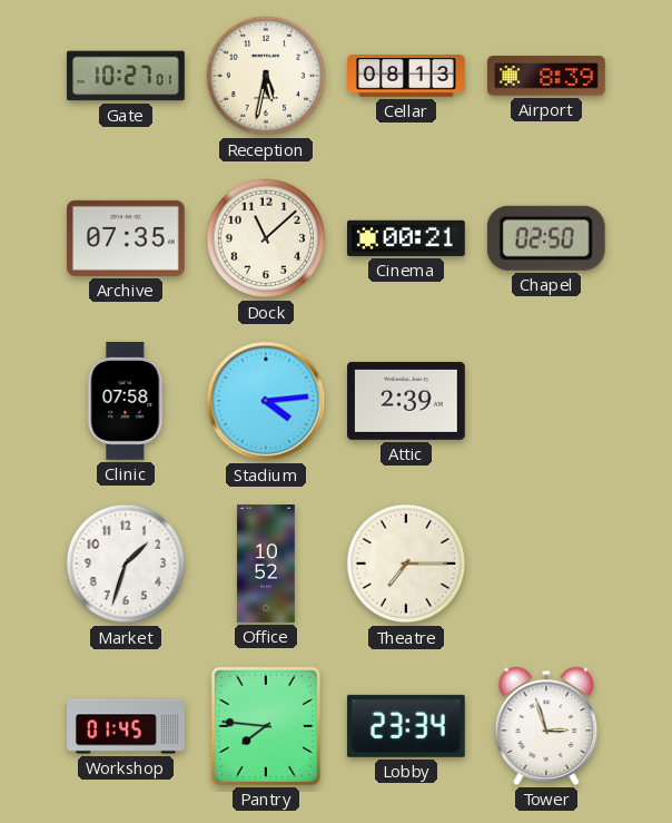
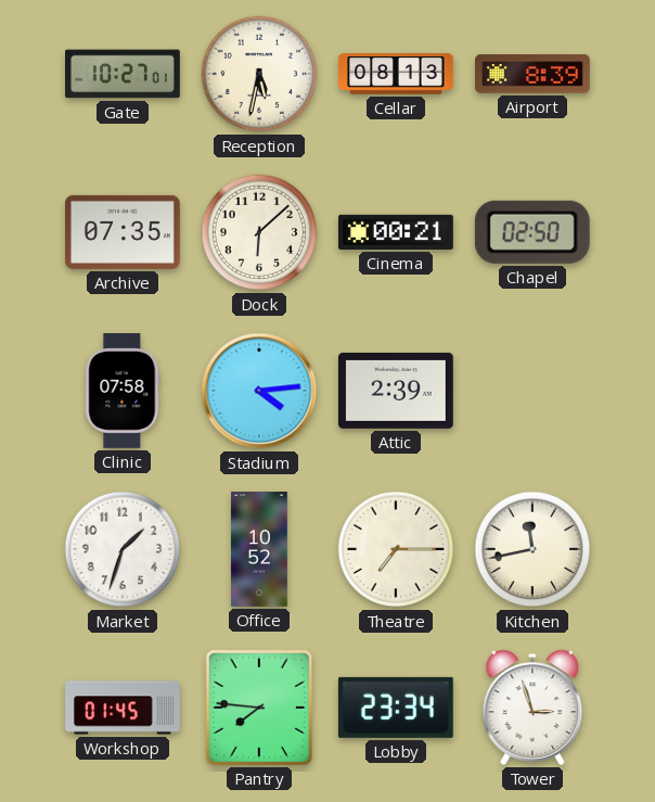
Dock: 11:08 -> 6:08
Kitchen: none -> 11:43
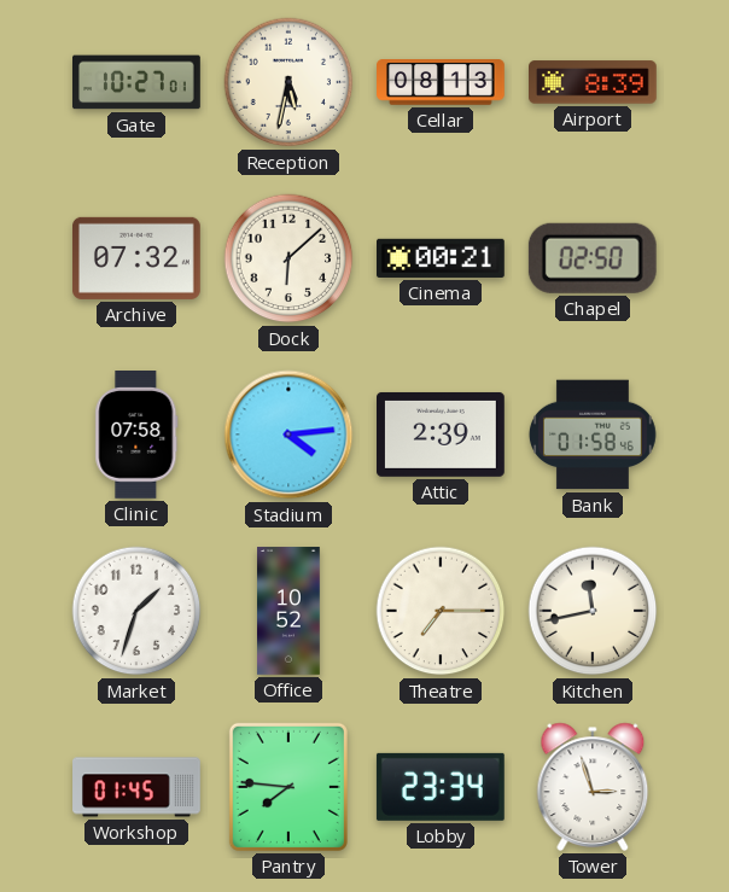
Archive: 07:35 -> 07:32
Bank: none -> 01:58
